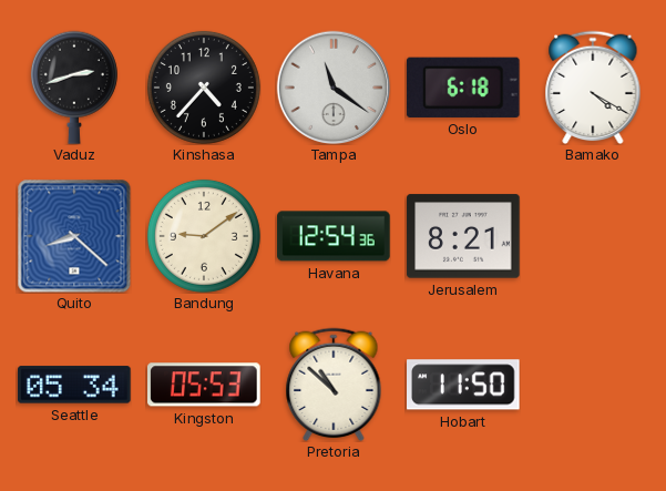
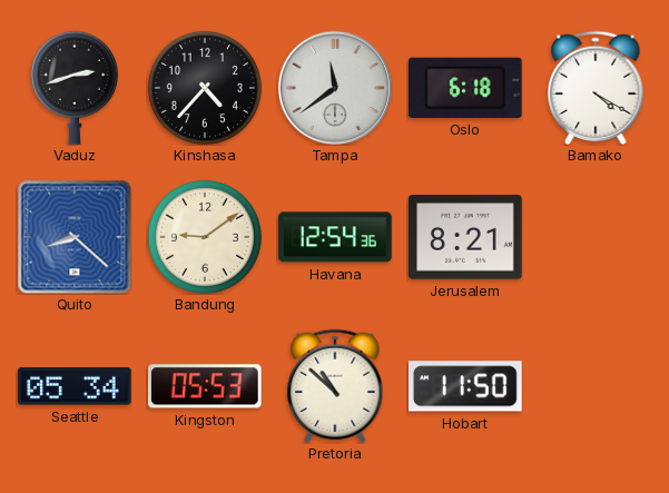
Tampa: 11:21 -> 11:39
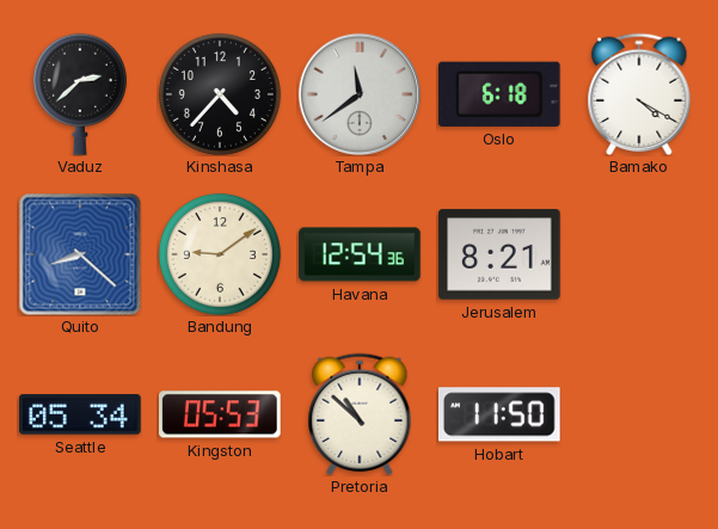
Vaduz: 2:42 -> 2:38
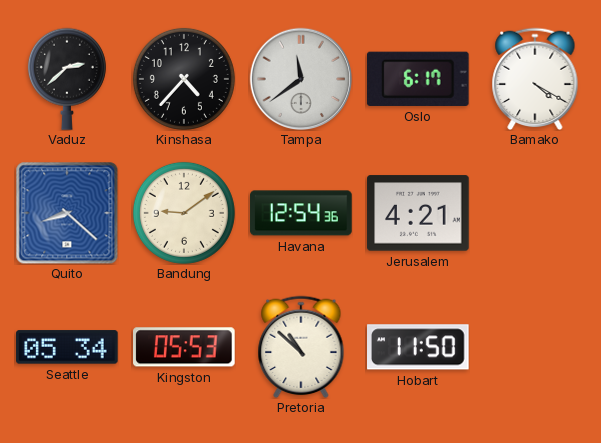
Oslo: 6:18 -> 6:17
Jerusalem: 8:21 -> 4:21
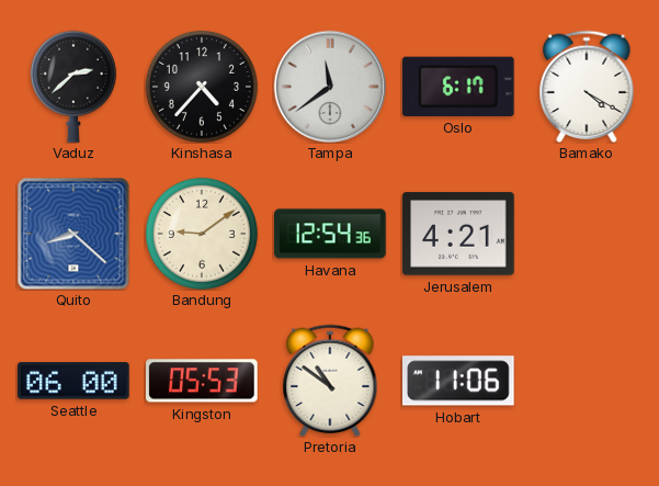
Seattle: 05:34 -> 06:00
Pretoria: 10:52 -> 10:51
Hobart: 11:50 -> 11:06
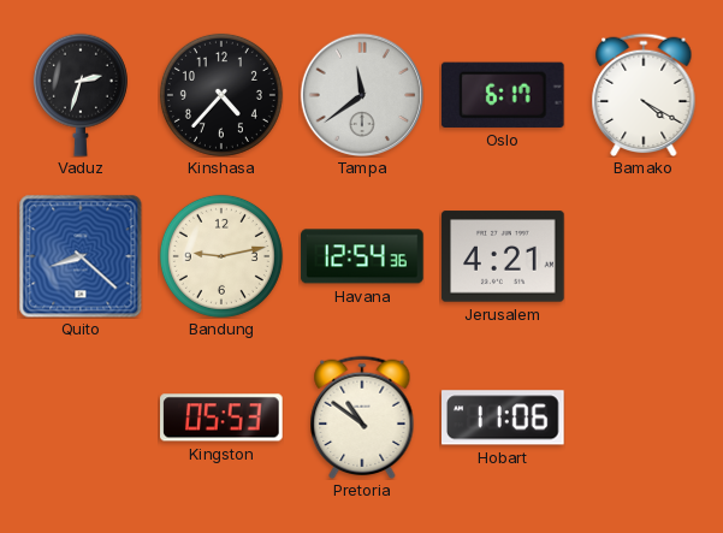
Vaduz: 2:38 -> 2:33
Bandung: 9:09 -> 9:13
Seattle: 06:00 -> none
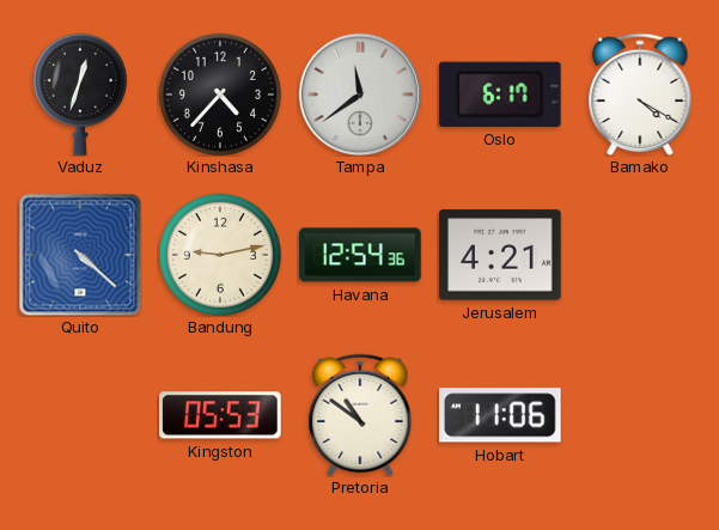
Vaduz: 2:33 -> 12:33
Quito: 8:22 -> 4:22
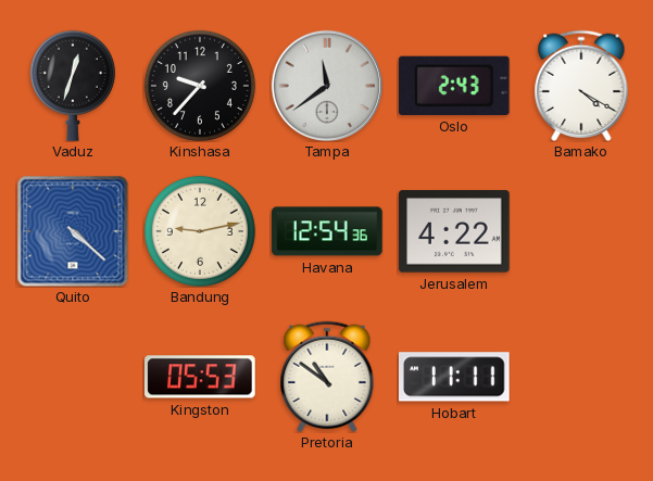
Kinshasa: 4:37 -> 9:37
Oslo: 6:17 -> 2:43
Jerusalem: 4:21 -> 4:22
Hobart: 11:06 -> 11:11
